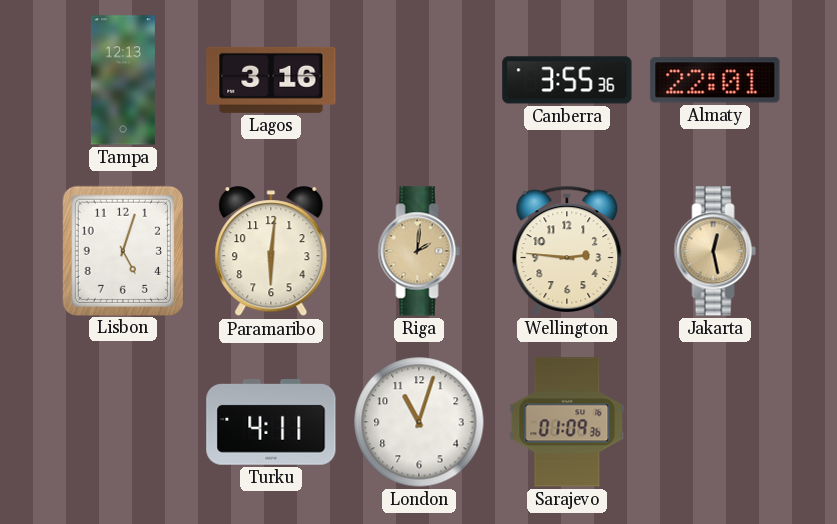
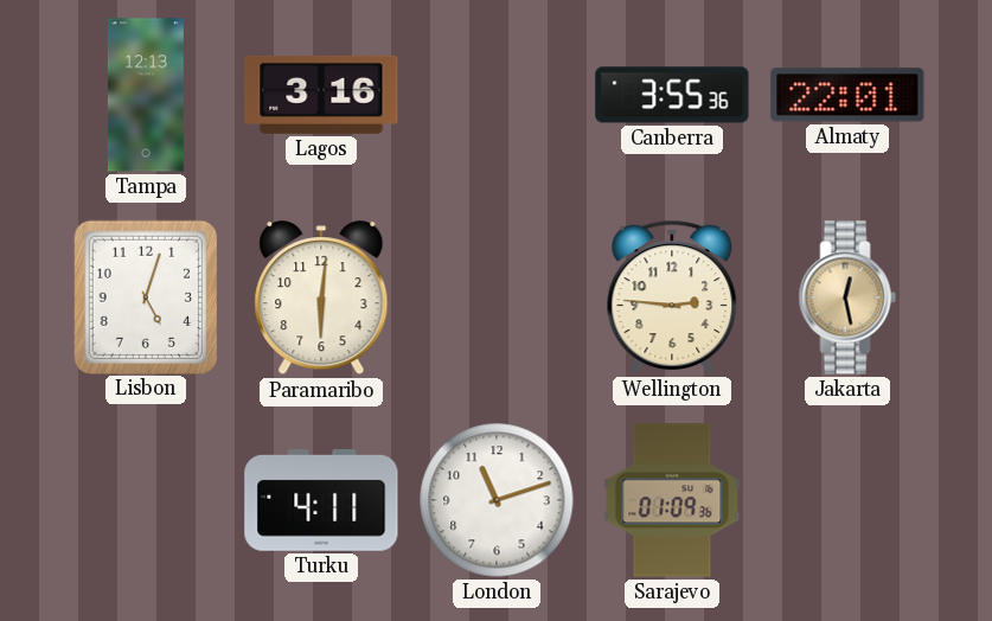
Riga: 2:01 -> none
London: 11:03 -> 11:12
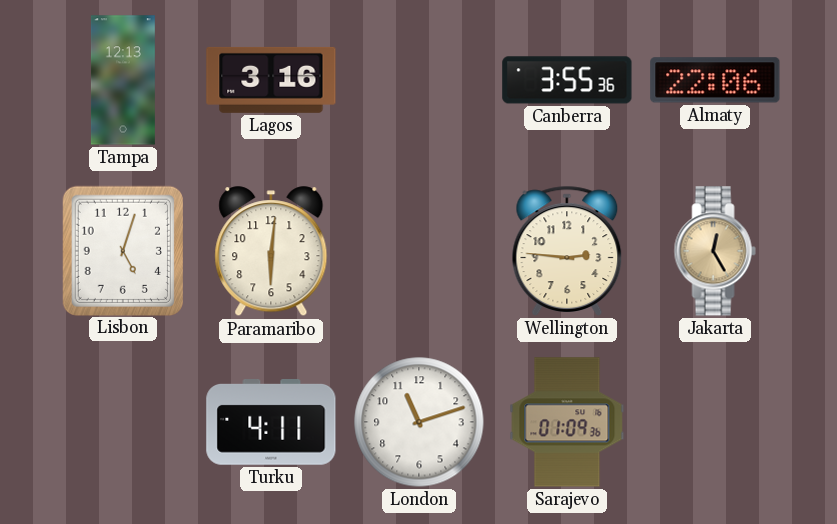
Almaty: 22:01 -> 22:06
Jakarta: 12:28 -> 12:25
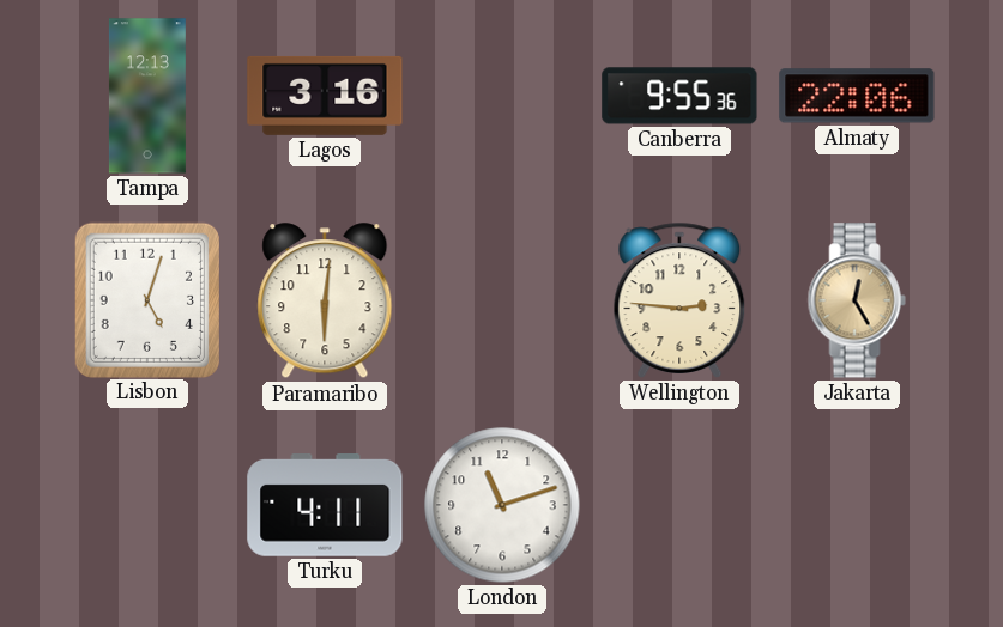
Canberra: 3:55 -> 9:55
Sarajevo: 01:09 -> none
